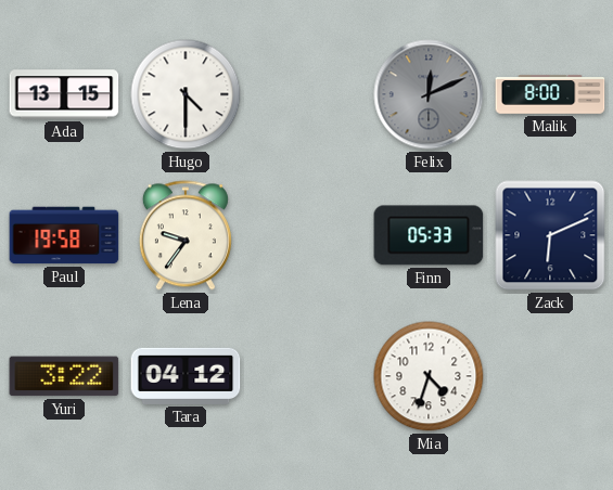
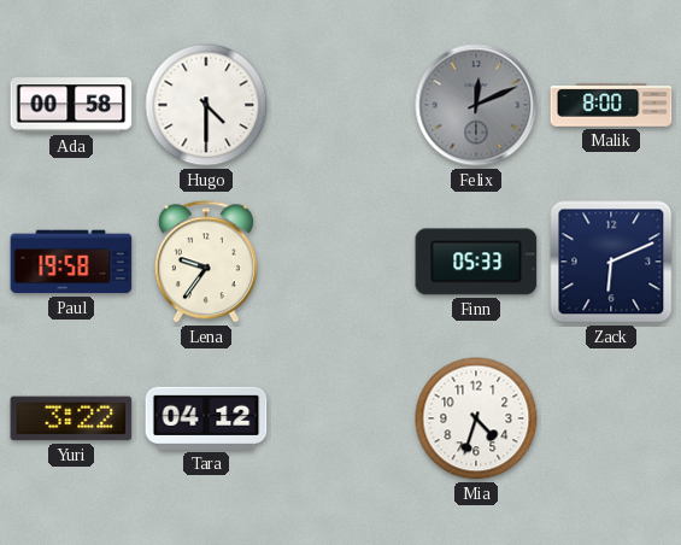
Ada: 13:15 -> 00:58
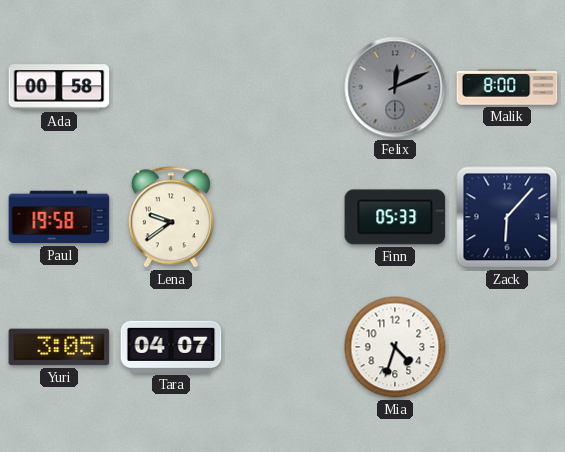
Hugo: 4:30 -> none
Lena: 9:36 -> 9:39
Zack: 6:11 -> 6:07
Yuri: 3:22 -> 3:05
Tara: 04:12 -> 04:07
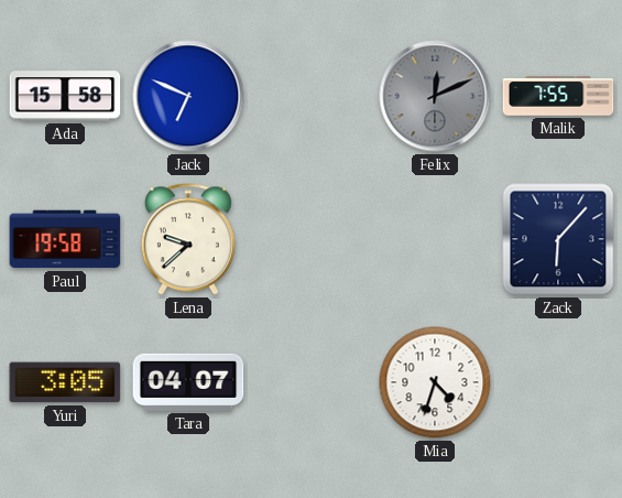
Ada: 00:58 -> 15:58
Jack: none -> 6:49
Malik: 8:00 -> 7:55
Lena: 9:39 -> 9:38
Finn: 05:33 -> none
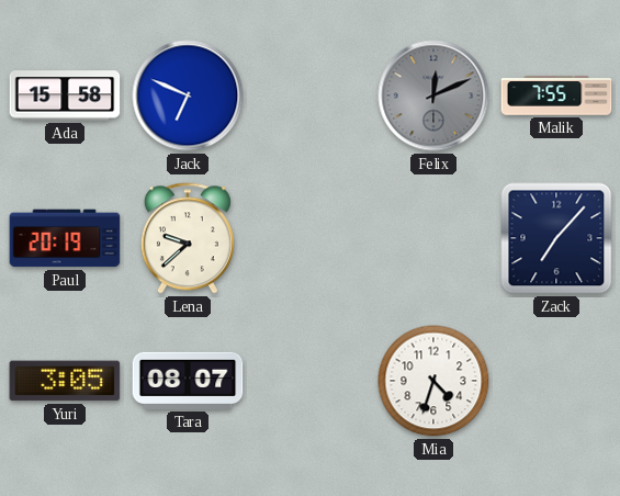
Paul: 19:58 -> 20:19
Zack: 6:07 -> 7:07
Tara: 04:07 -> 08:07
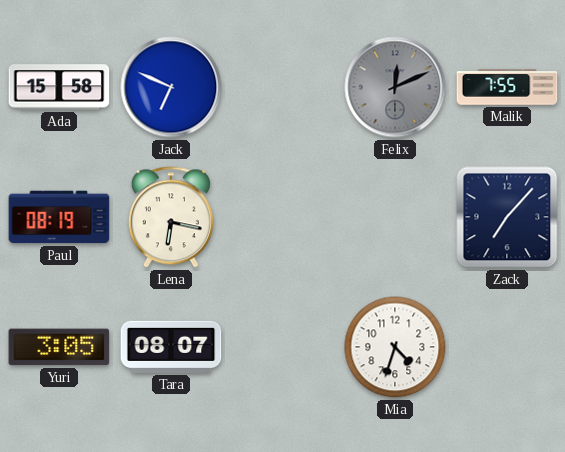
Paul: 20:19 -> 08:19
Lena: 9:38 -> 6:17
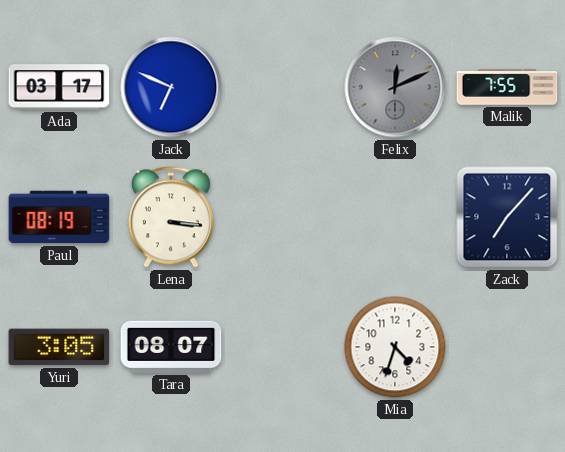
Ada: 15:58 -> 03:17
Lena: 6:17 -> 3:16
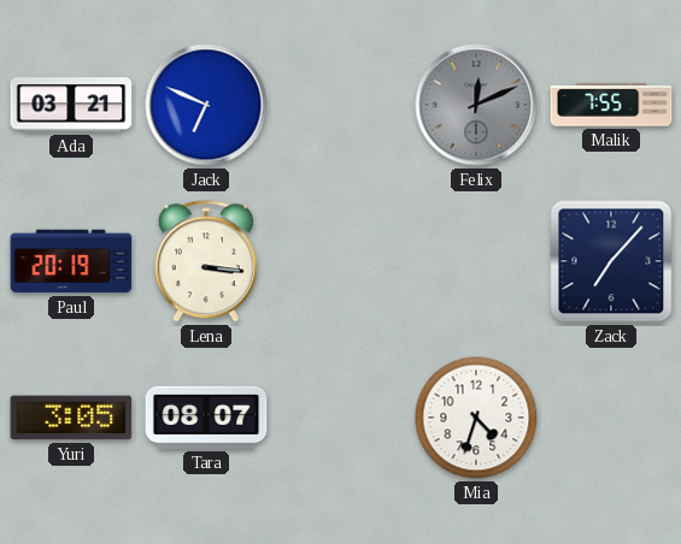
Ada: 03:17 -> 03:21
Paul: 08:19 -> 20:19
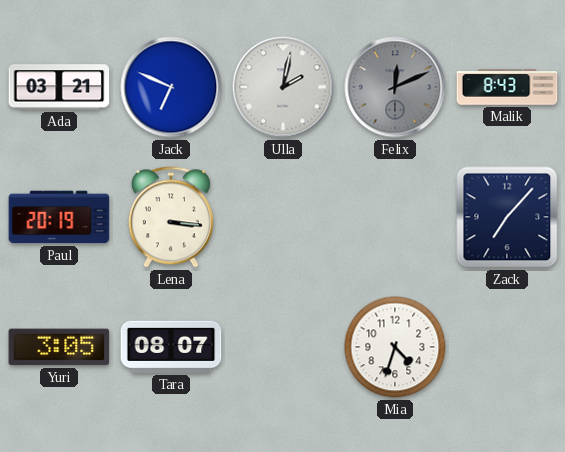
Ulla: none -> 2:02
Malik: 7:55 -> 8:43
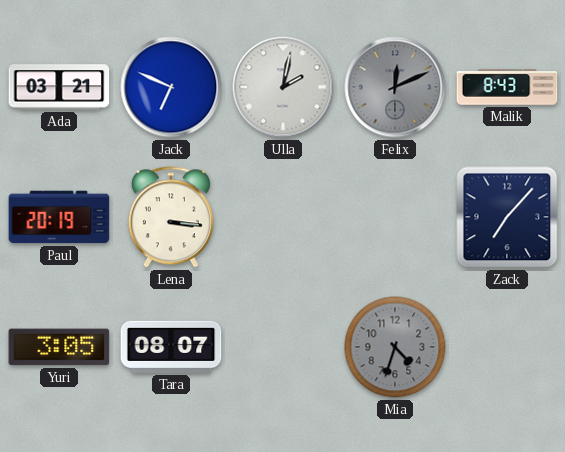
Mia dial: white -> grey
